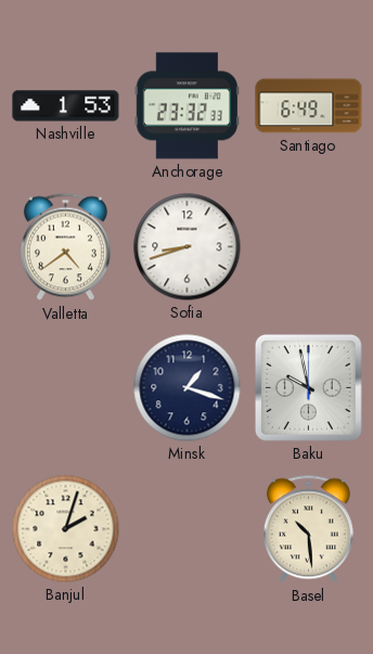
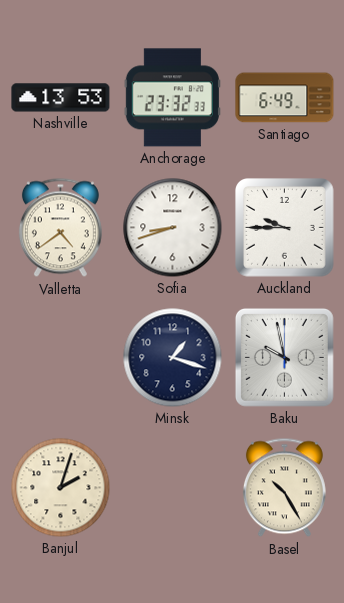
Nashville: 1:53 -> 13:53
Auckland: none -> 9:45
Basel: 10:29 -> 10:25
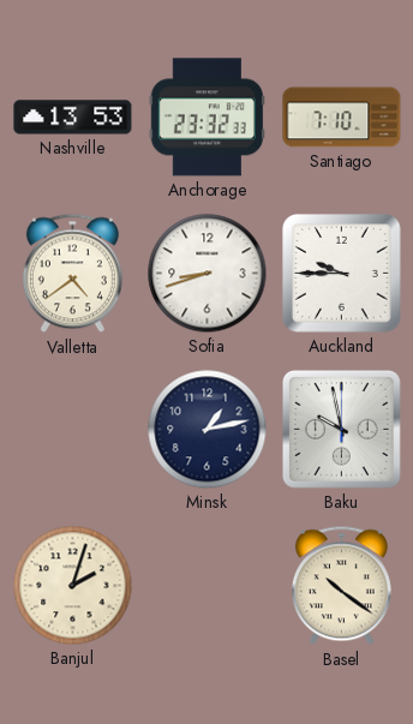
Santiago: 6:49 -> 7:10
Minsk: 1:18 -> 1:13
Basel: 10:25 -> 10:21
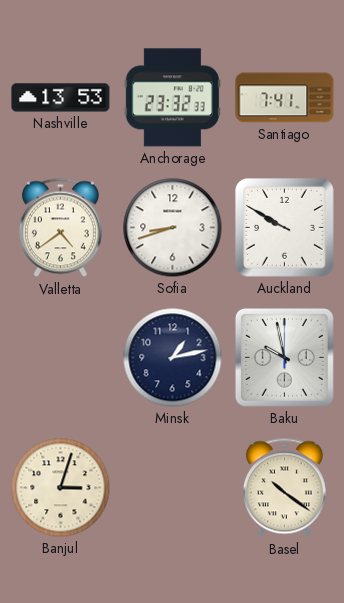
Santiago: 7:10 -> 7:41
Auckland: 9:45 -> 9:50
Banjul: 2:03 -> 3:03
